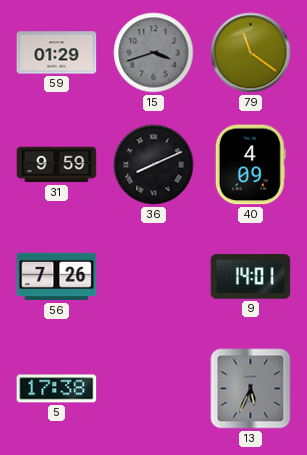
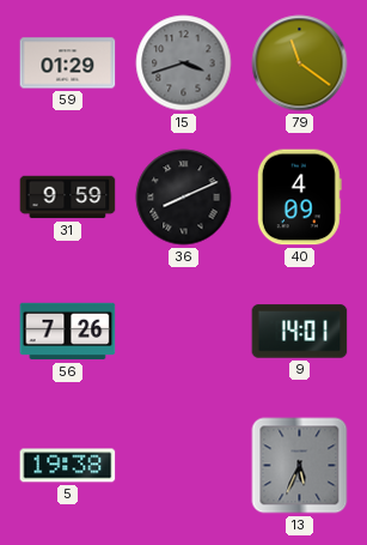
5: 17:38 -> 19:38
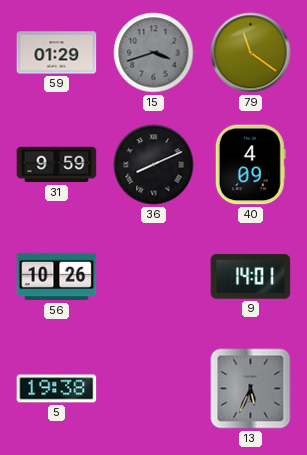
56: 7:26 -> 10:26
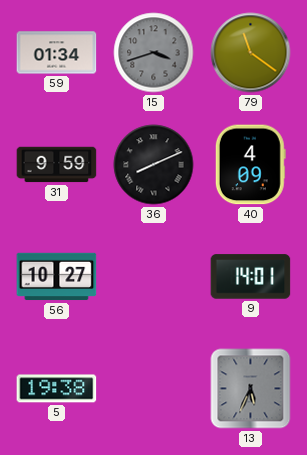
59: 01:29 -> 01:34
56: 10:26 -> 10:27
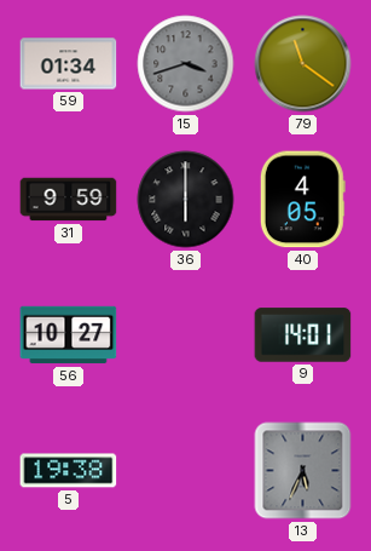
36: 8:11 -> 6:00
40: 4:09 -> 4:05
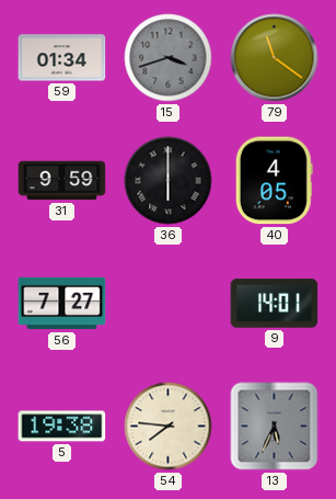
56: 10:27 -> 7:27
54: none -> 7:46
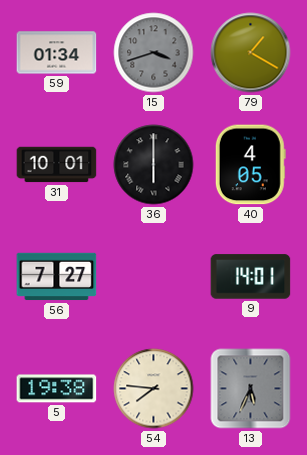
79: 11:21 -> 1:20
31: 9:59 -> 10:01
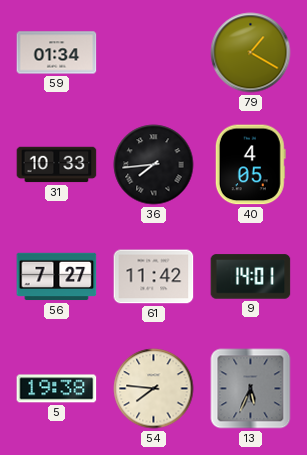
15: 3:42 -> none
31: 10:01 -> 10:33
36: 6:00 -> 7:44
61: none -> 11:42
